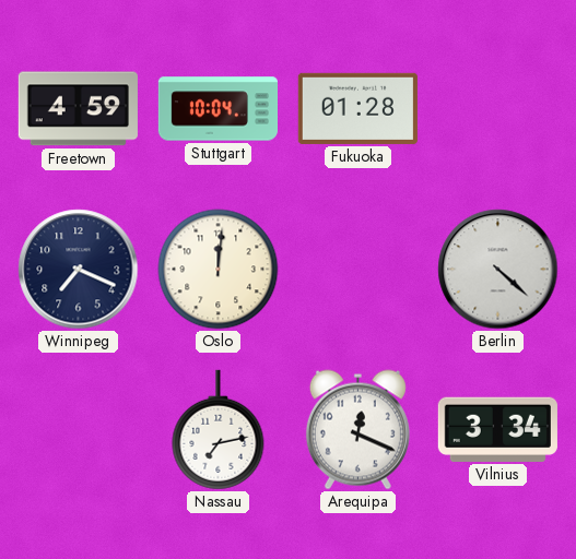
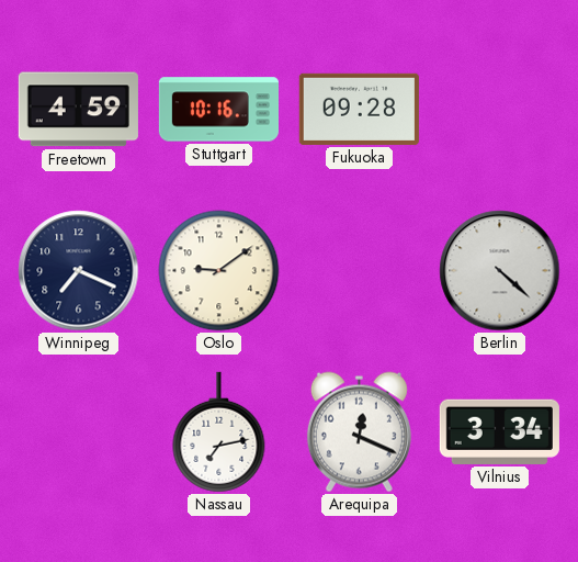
Stuttgart: 10:04 -> 10:16
Fukuoka: 01:28 -> 09:28
Oslo: 12:01 -> 9:09
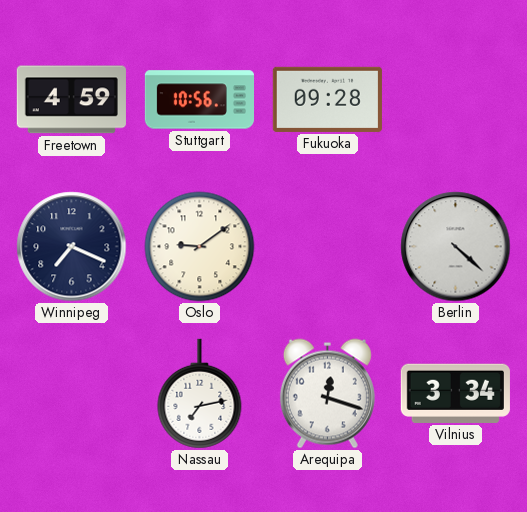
Stuttgart: 10:16 -> 10:56
Arequipa: 12:19 -> 12:18
